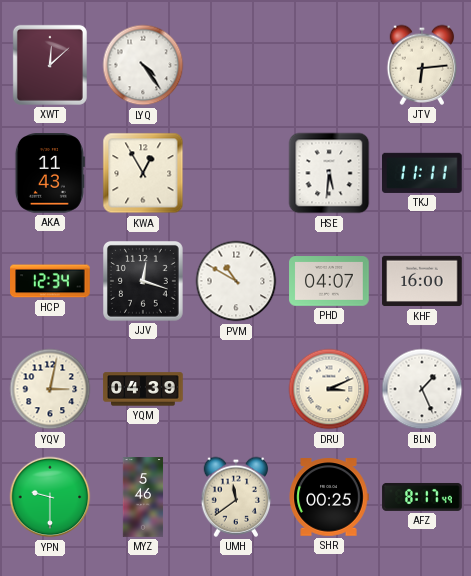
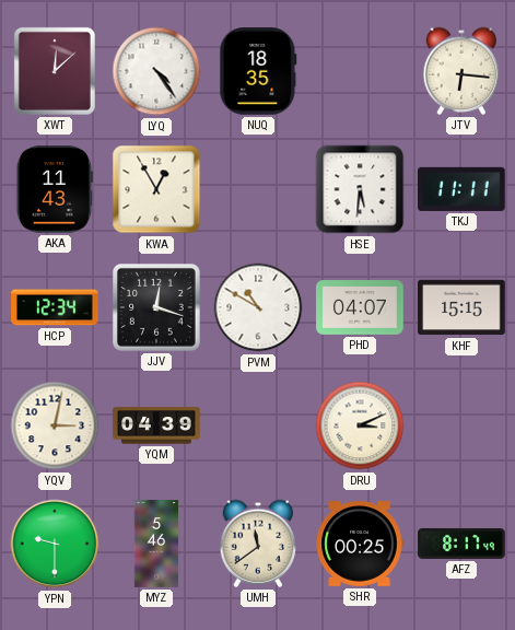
NUQ: none -> 18:35
JTV: 6:14 -> 6:16
KHF: 16:00 -> 15:15
BLN: 1:26 -> none
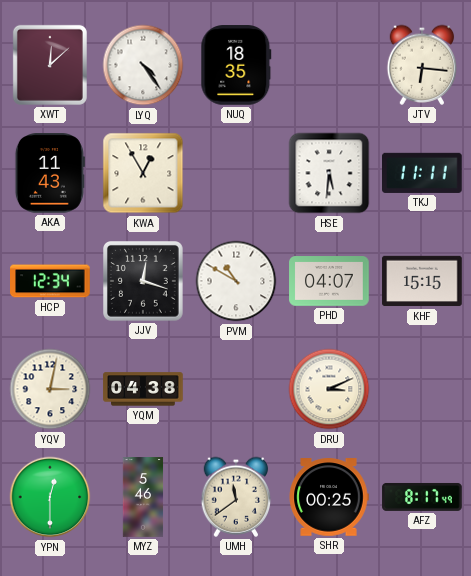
YQM: 04:39 -> 04:38
YPN: 9:30 -> 12:30
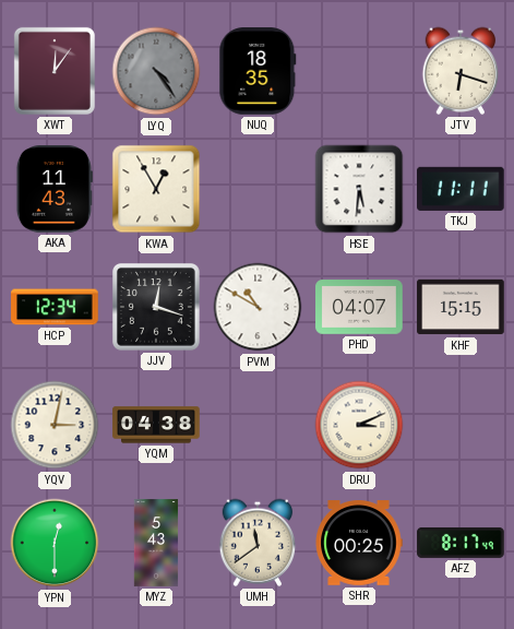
XWT: 12:08 -> 12:06
LYQ dial: white -> grey
JTV: 6:16 -> 6:18
MYZ: 5:46 -> 5:43
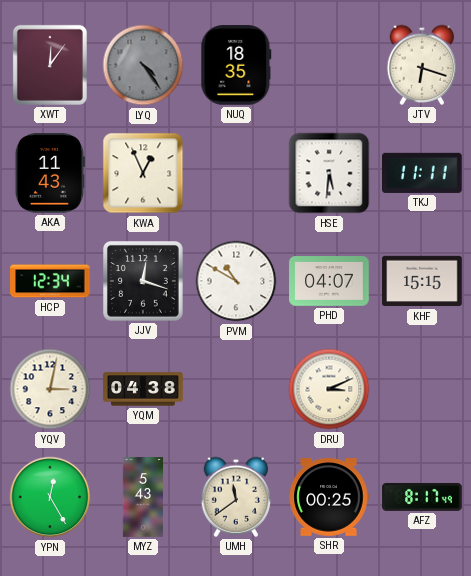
KWA: 12:55 -> 12:56
YPN: 12:30 -> 12:25
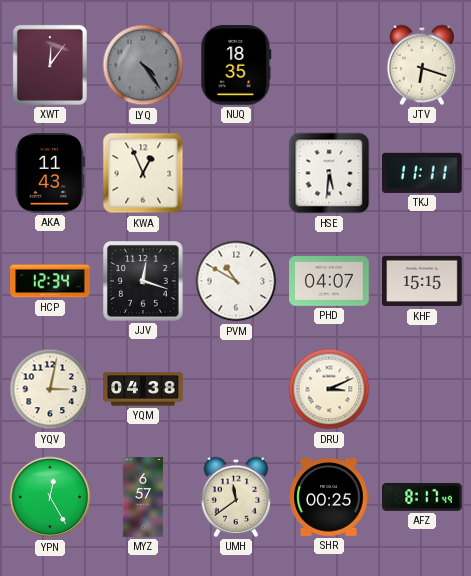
MYZ: 5:43 -> 6:57
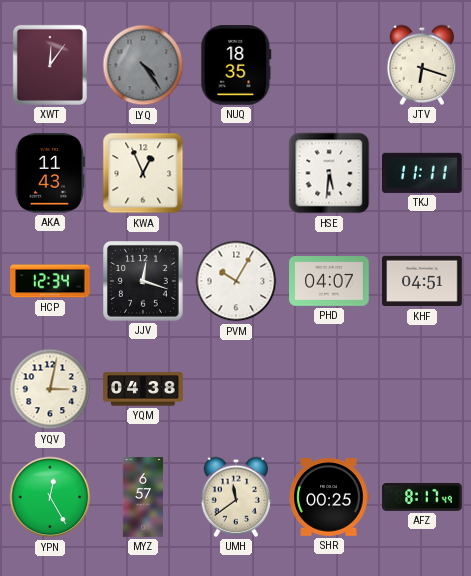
PVM: 10:50 -> 10:05
KHF: 15:15 -> 04:51
DRU: 3:11 -> none
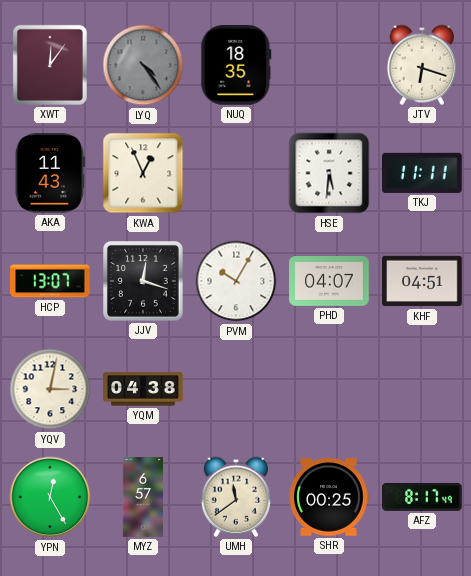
HCP: 12:34 -> 13:07
